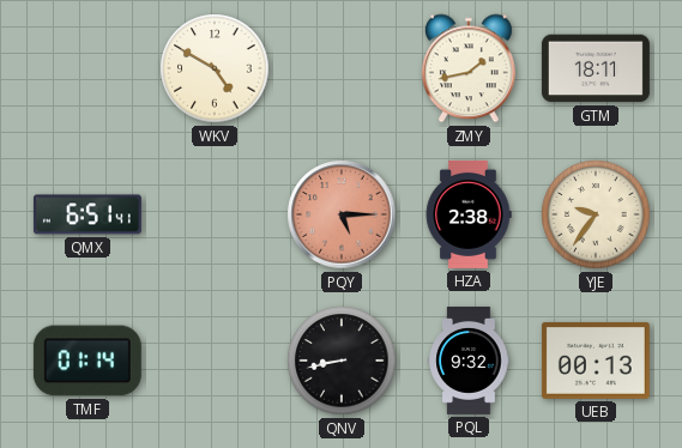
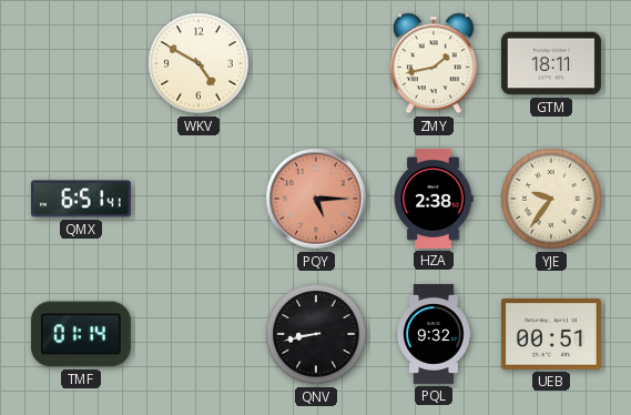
UEB: 00:13 -> 00:51
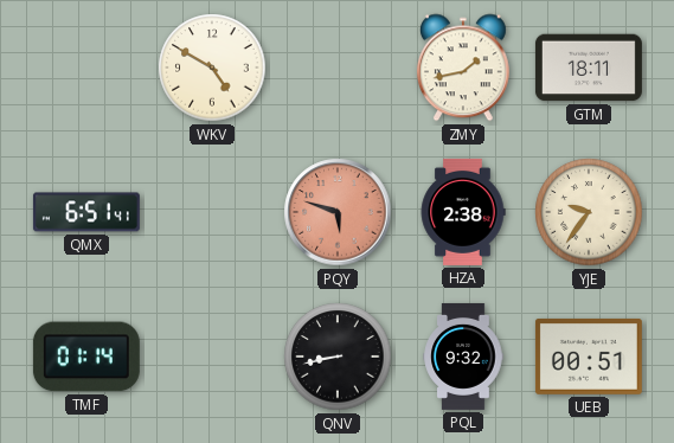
PQY: 5:15 -> 5:48
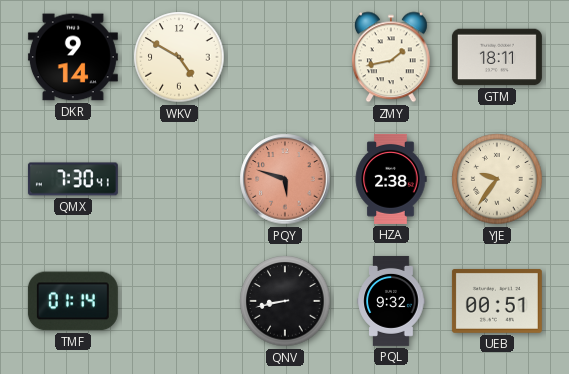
DKR: none -> 9:14
QMX: 6:51 -> 7:30
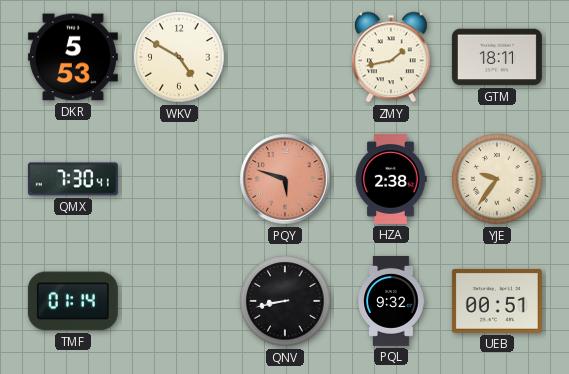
DKR: 9:14 -> 5:53
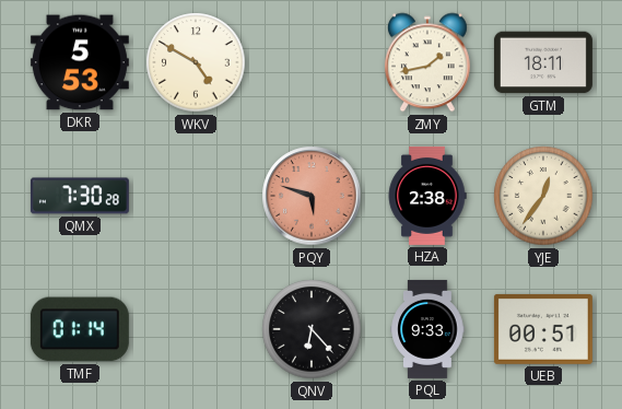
QMX: 7:30:41 -> 7:30:28
YJE: 9:36 -> 12:36
QNV: 8:43 -> 6:23
PQL: 9:32 -> 9:33
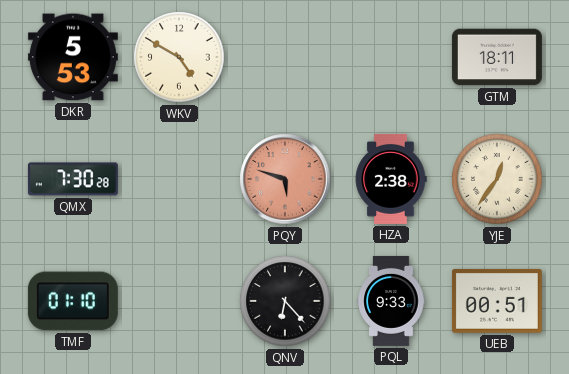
ZMY: 1:43 -> none
TMF: 01:14 -> 01:10
